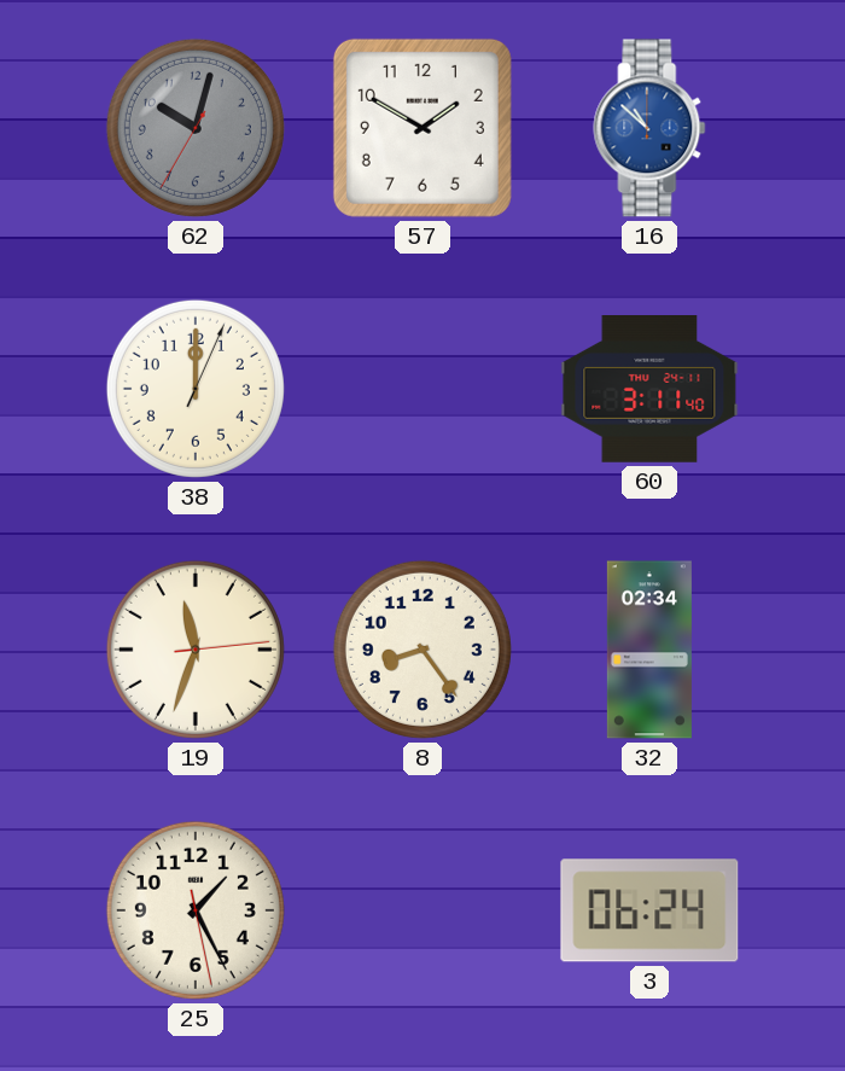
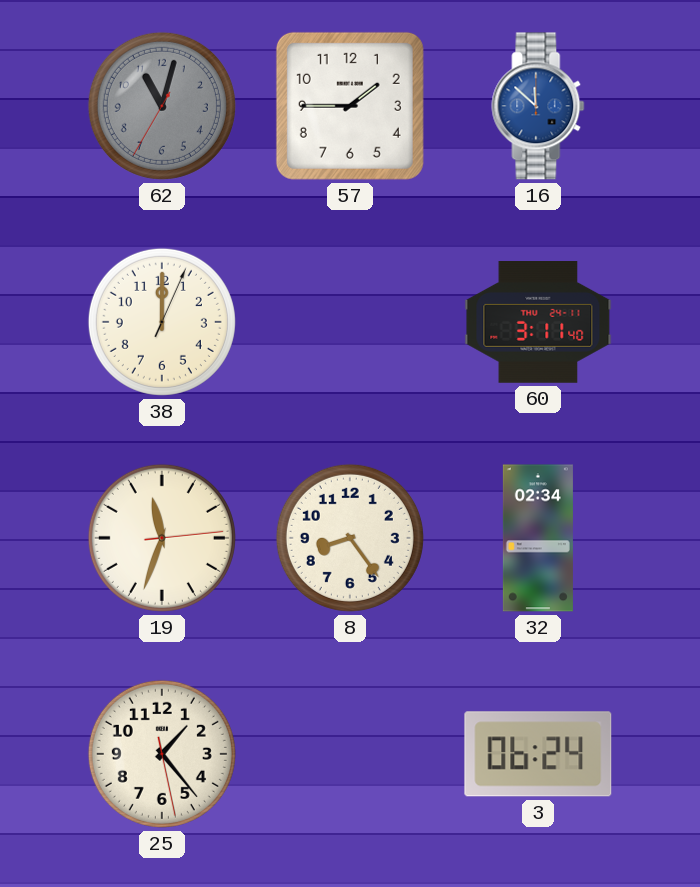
62: 10:02 -> 11:02
57: 1:50 -> 1:45
16: 10:52 -> 11:52
25: 1:25 -> 1:23
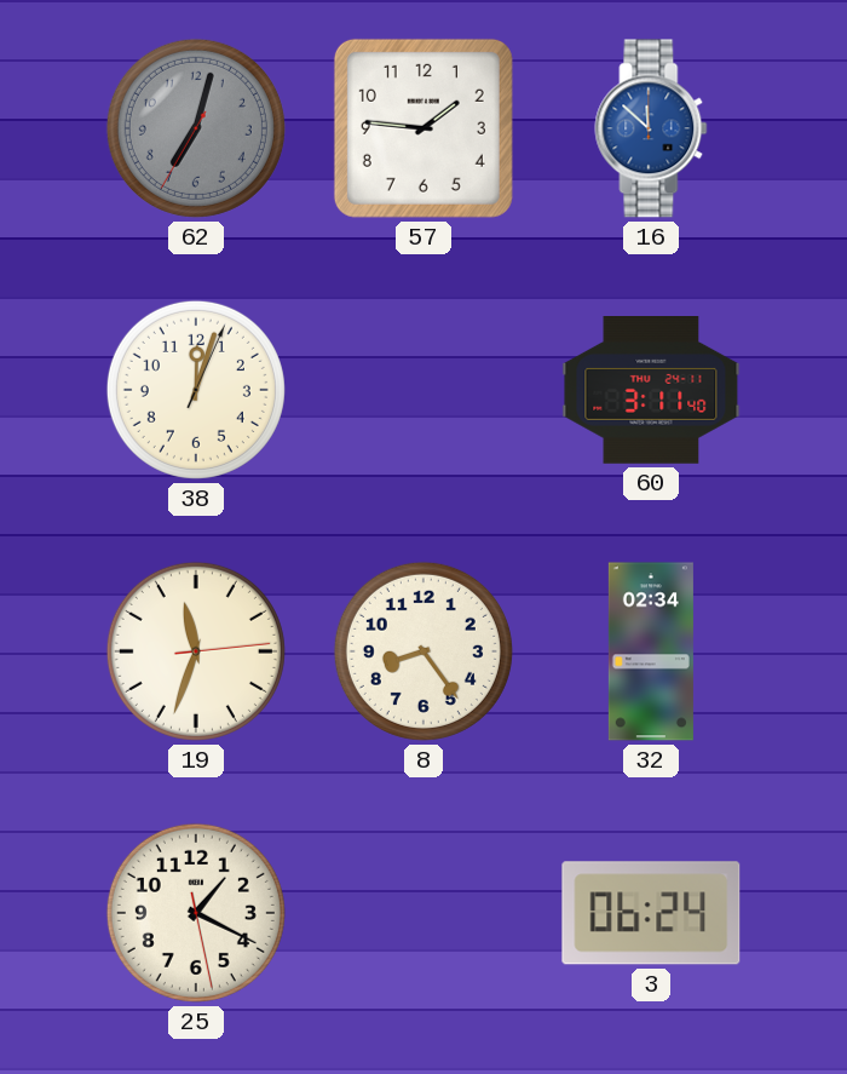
62: 11:02 -> 7:02
57: 1:45 -> 1:46
38: 12:00 -> 12:03
25: 1:23 -> 1:19
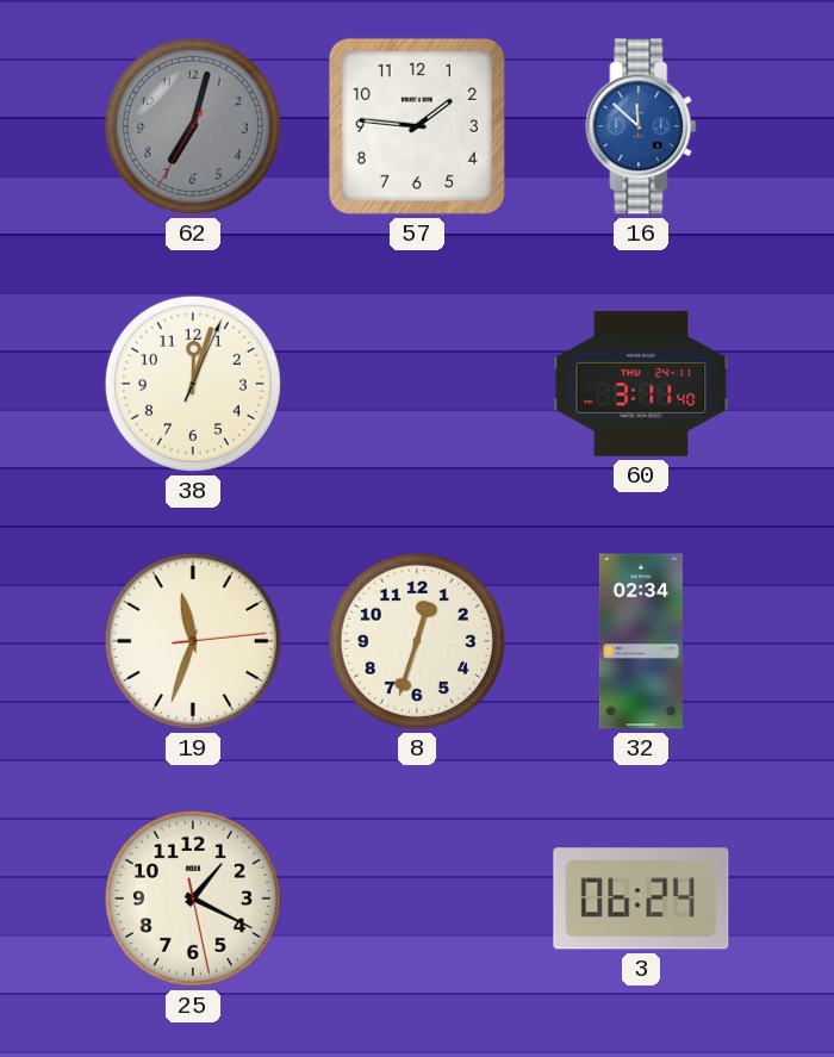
8: 8:24 -> 12:33
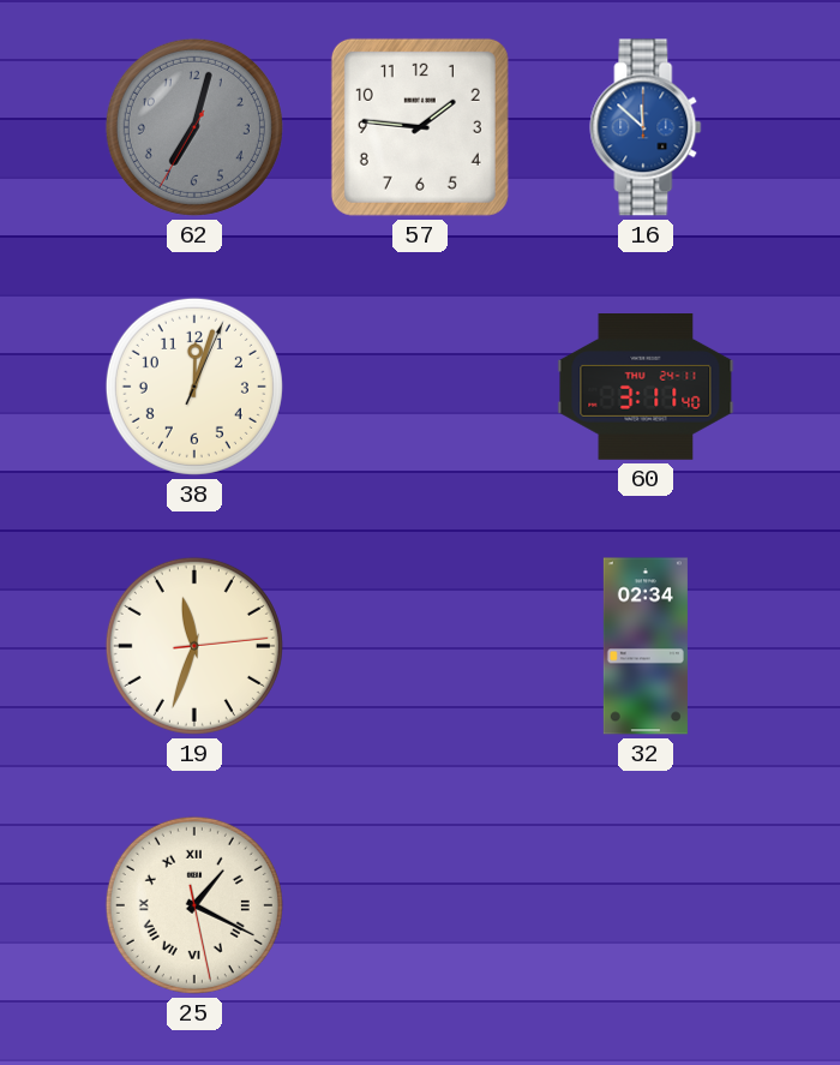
8: 12:33 -> none
25 numerals: Arabic -> Roman
3: 06:24 -> none
